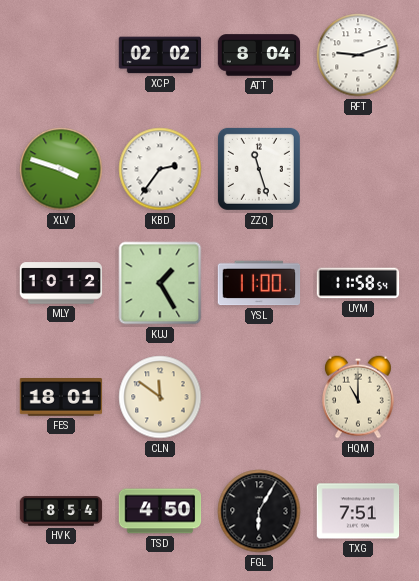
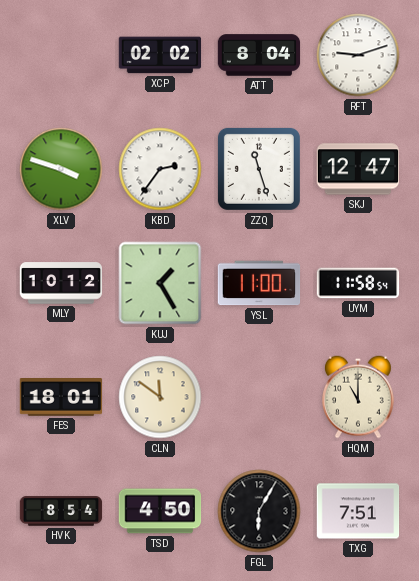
SKJ: none -> 12:47
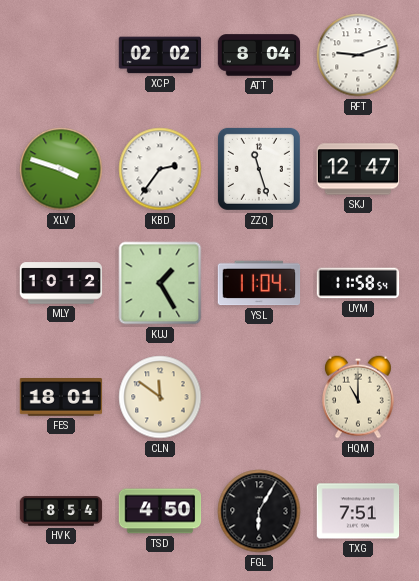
YSL: 11:00 -> 11:04
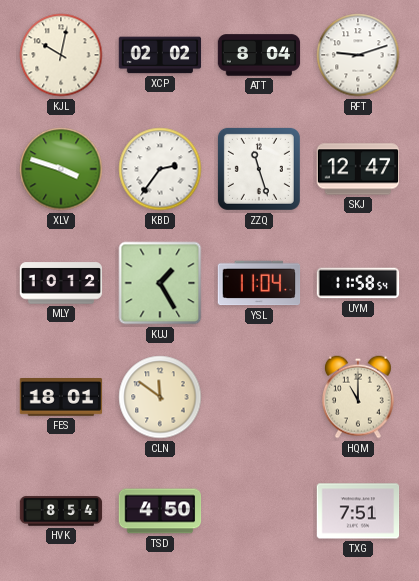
KJL: none -> 10:02
FGL: 6:05 -> none
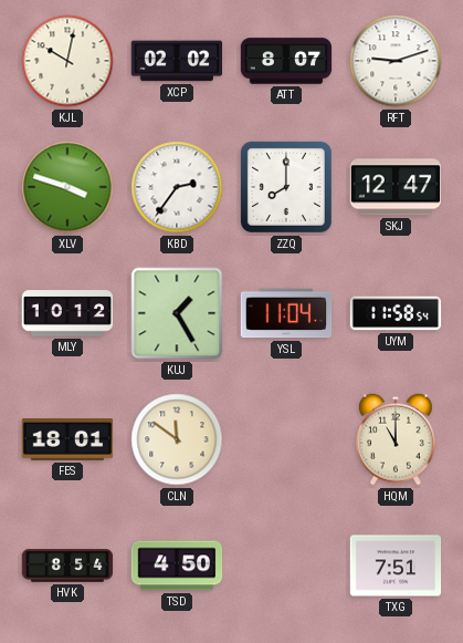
ATT: 8:04 -> 8:07
ZZQ: 11:27 -> 8:00
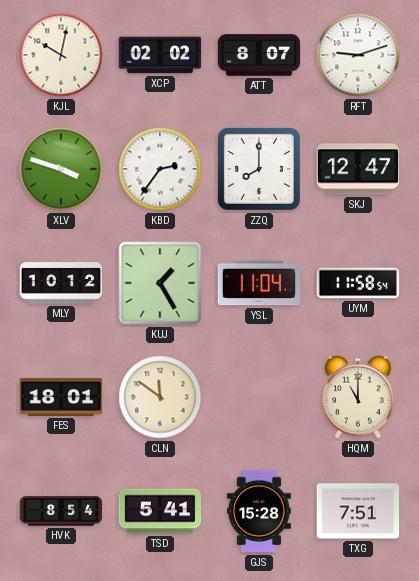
TSD: 4:50 -> 5:41
GJS: none -> 15:28
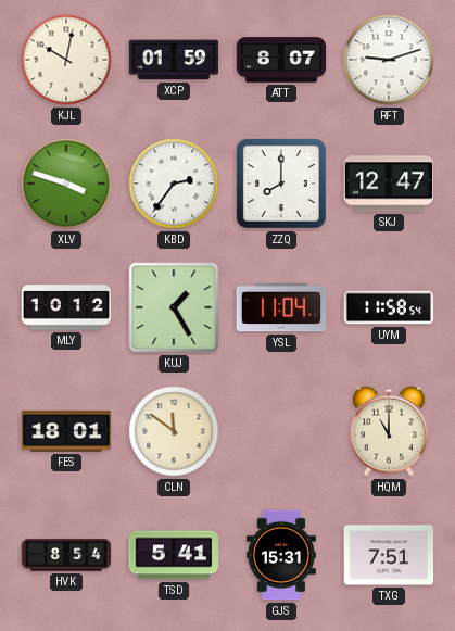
XCP: 02:02 -> 01:59
GJS: 15:28 -> 15:31
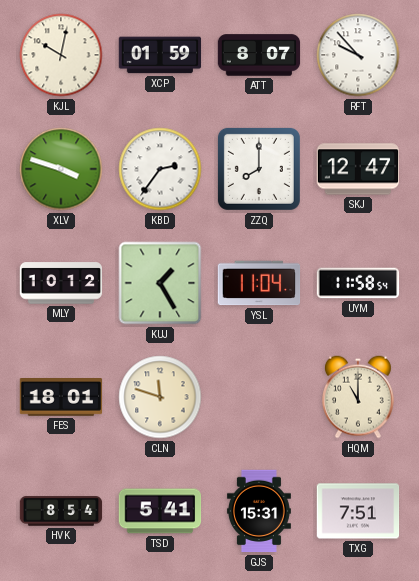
RFT: 9:12 -> 9:53
CLN: 11:51 -> 11:48
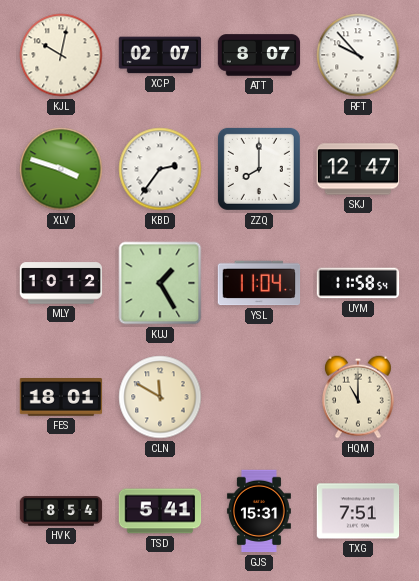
XCP: 01:59 -> 02:07
CLN: 11:48 -> 11:50
